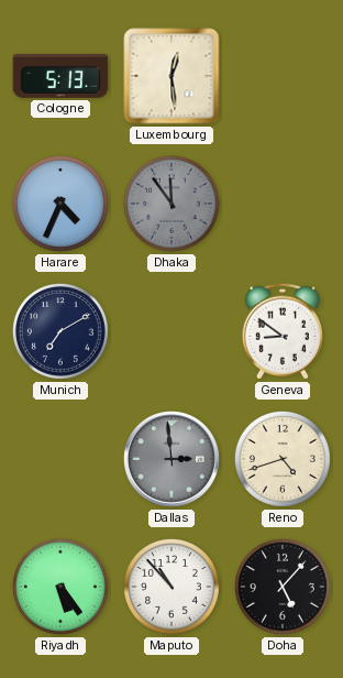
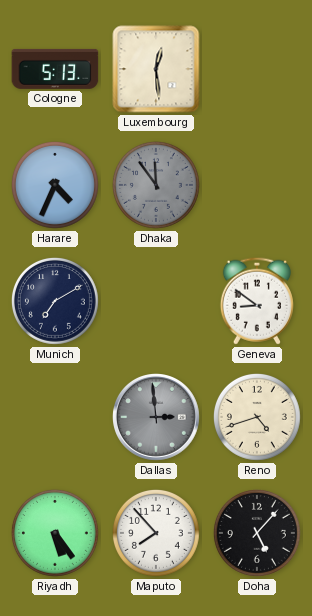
Maputo: 10:53 -> 7:53
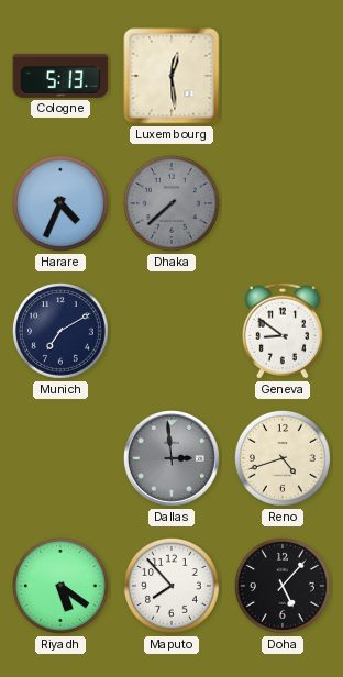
Dhaka: 11:54 -> 7:38
Riyadh: 5:24 -> 5:21
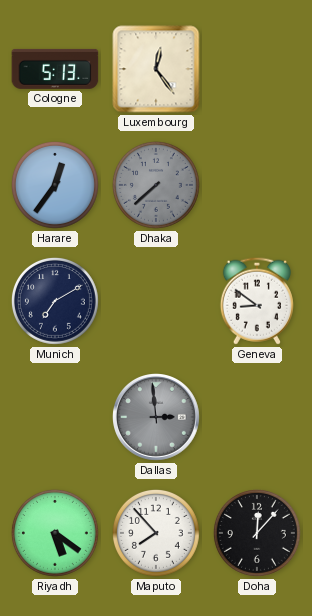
Luxembourg: 12:29 -> 12:24
Harare: 4:34 -> 12:36
Reno: 4:42 -> none
Doha: 5:07 -> 12:07
